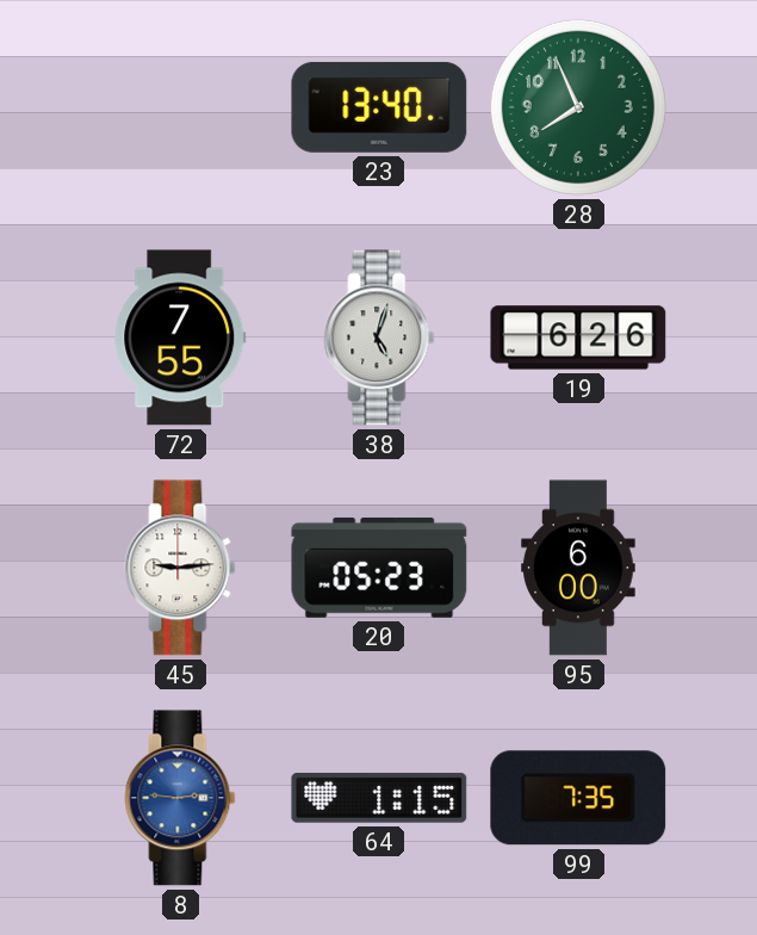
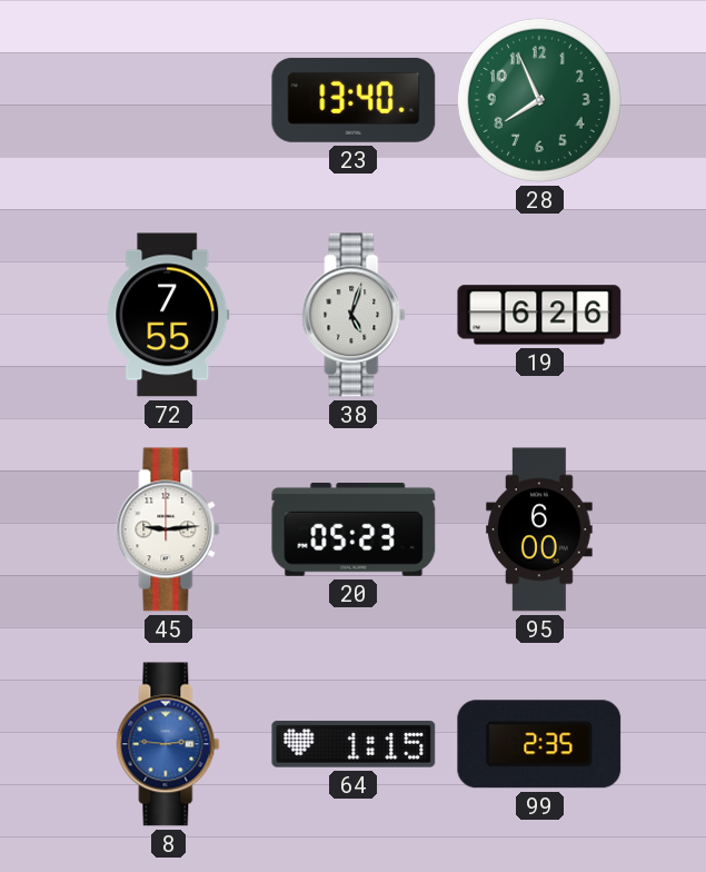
99: 7:35 -> 2:35
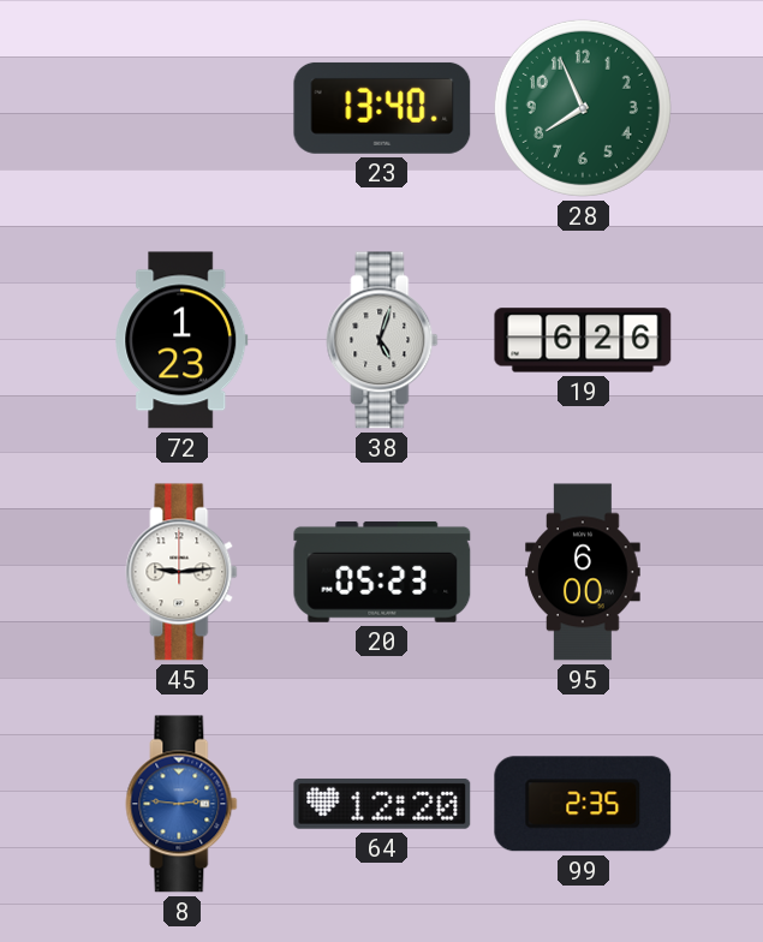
72: 7:55 -> 1:23
64: 1:15 -> 12:20
